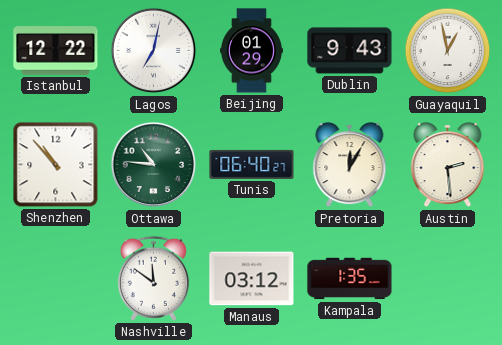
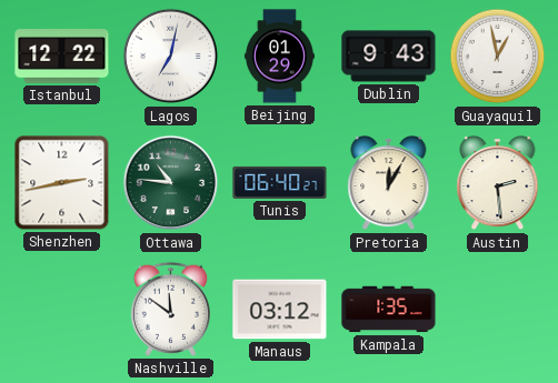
Shenzhen: 10:53 -> 2:43
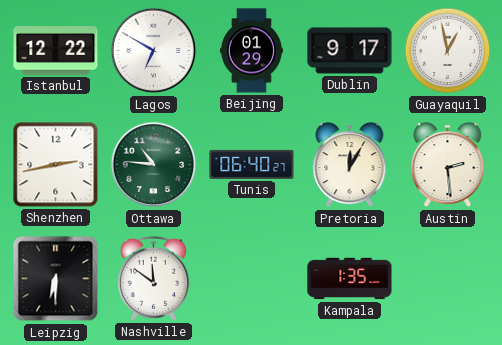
Lagos: 7:02 -> 6:50
Dublin: 9:43 -> 9:17
Leipzig: none -> 6:30
Manaus: 03:12 -> none
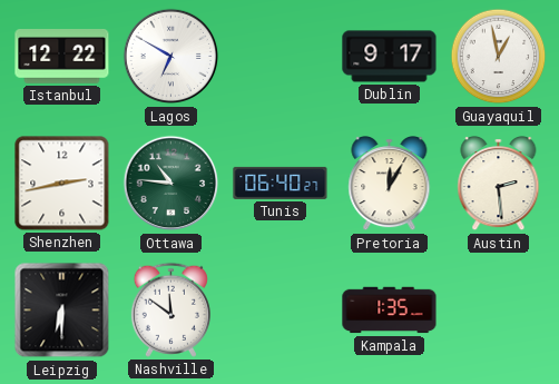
Beijing: 01:29 -> none
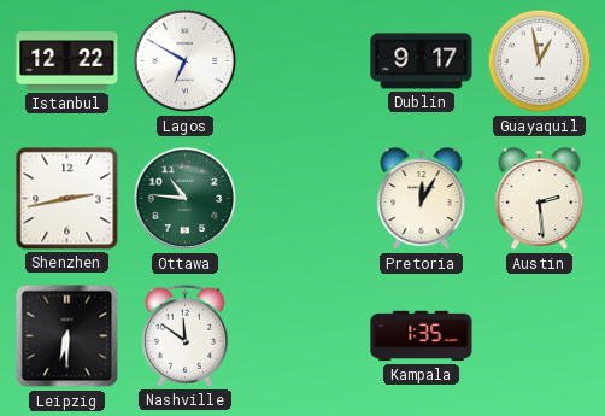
Tunis: 06:40 -> none
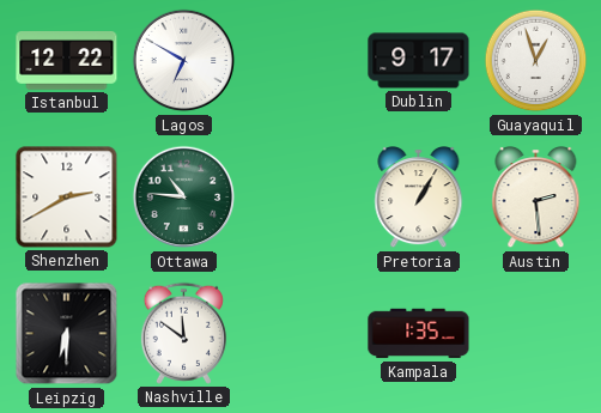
Guayaquil: 12:58 -> 12:57
Shenzhen: 2:43 -> 2:40
Pretoria: 12:05 -> 1:05
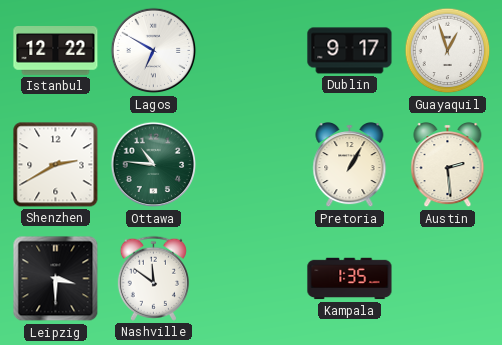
Leipzig: 6:30 -> 3:30
